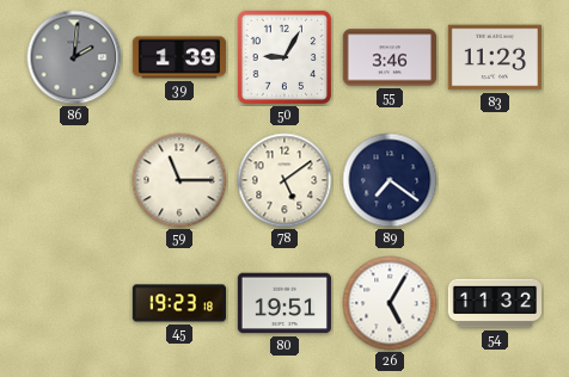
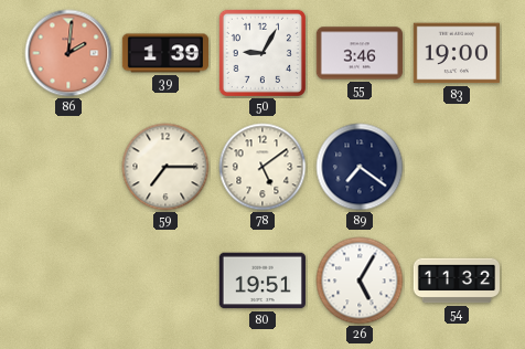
86 dial: grey -> salmon
83: 11:23 -> 19:00
59: 11:15 -> 7:15
45: 19:23 -> none
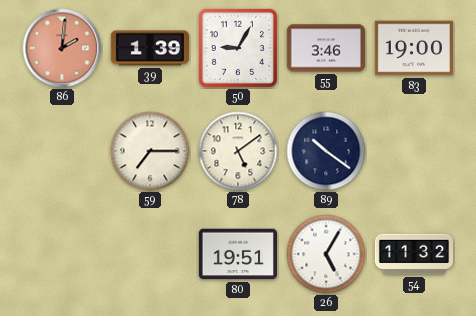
89: 7:21 -> 10:21
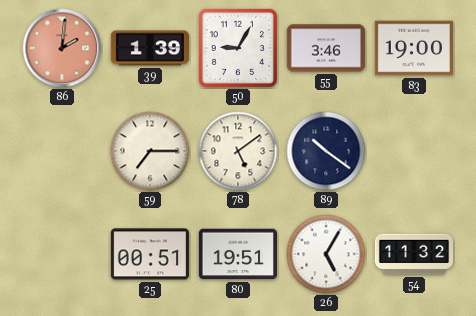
25: none -> 00:51
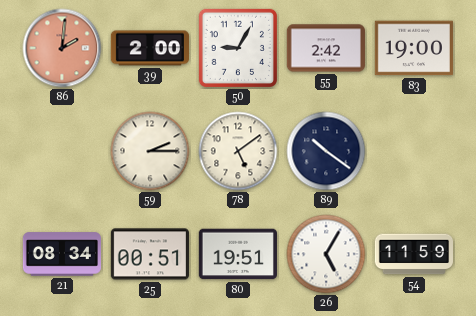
39: 1:39 -> 2:00
55: 3:46 -> 2:42
59: 7:15 -> 2:15
21: none -> 08:34
54: 11:32 -> 11:59
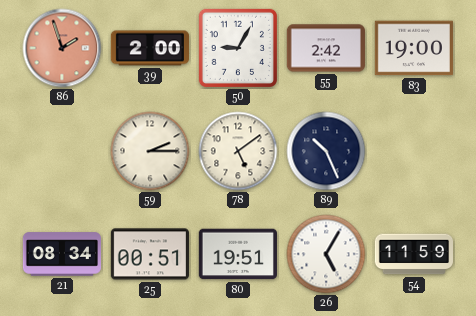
86: 2:01 -> 1:57
89: 10:21 -> 10:26
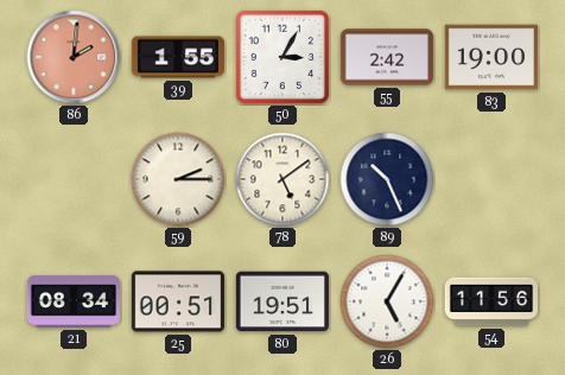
86: 1:57 -> 2:01
39: 2:00 -> 1:55
50: 9:05 -> 3:05
54: 11:59 -> 11:56
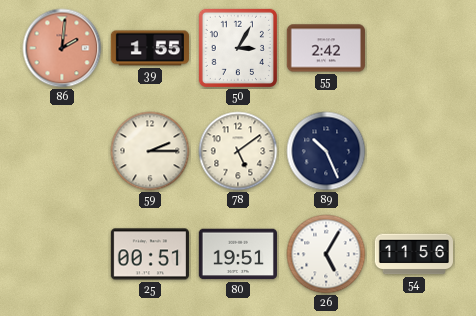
83: 19:00 -> none
21: 08:34 -> none
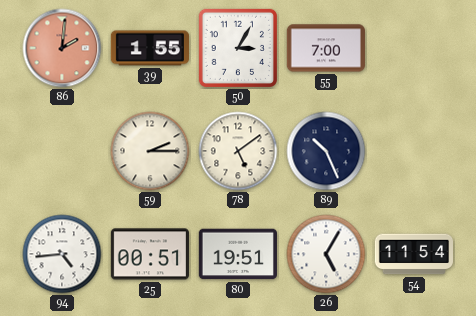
55: 2:42 -> 7:00
94: none -> 4:44
54: 11:56 -> 11:54
